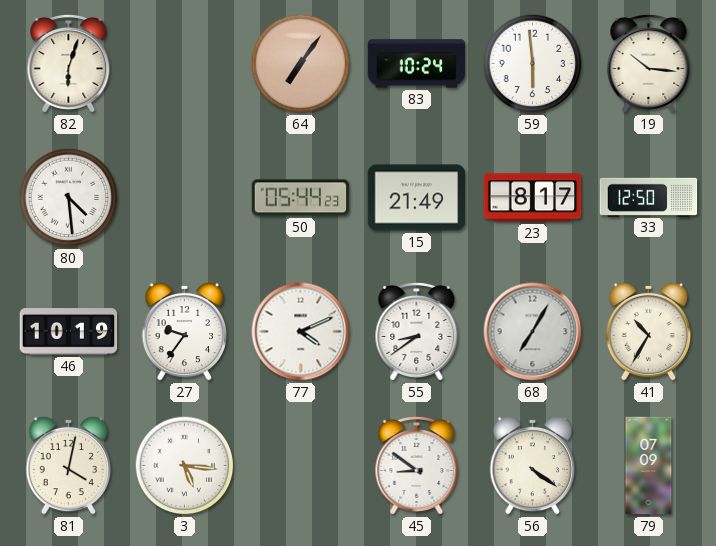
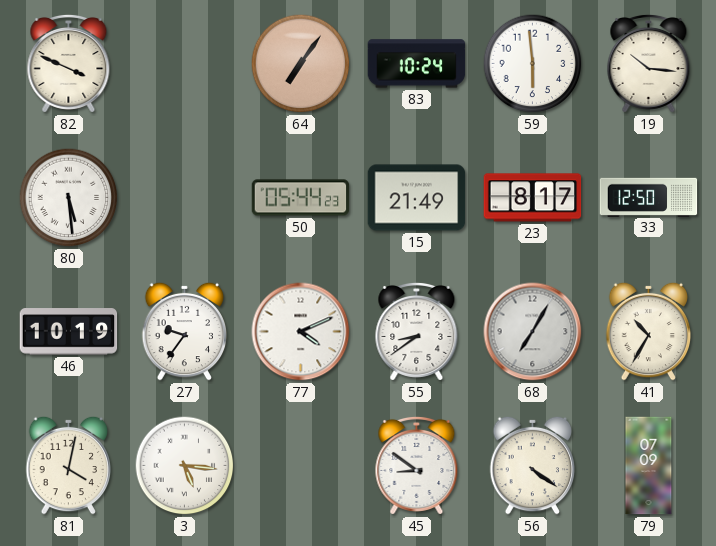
82: 6:03 -> 3:49
80: 4:29 -> 5:29
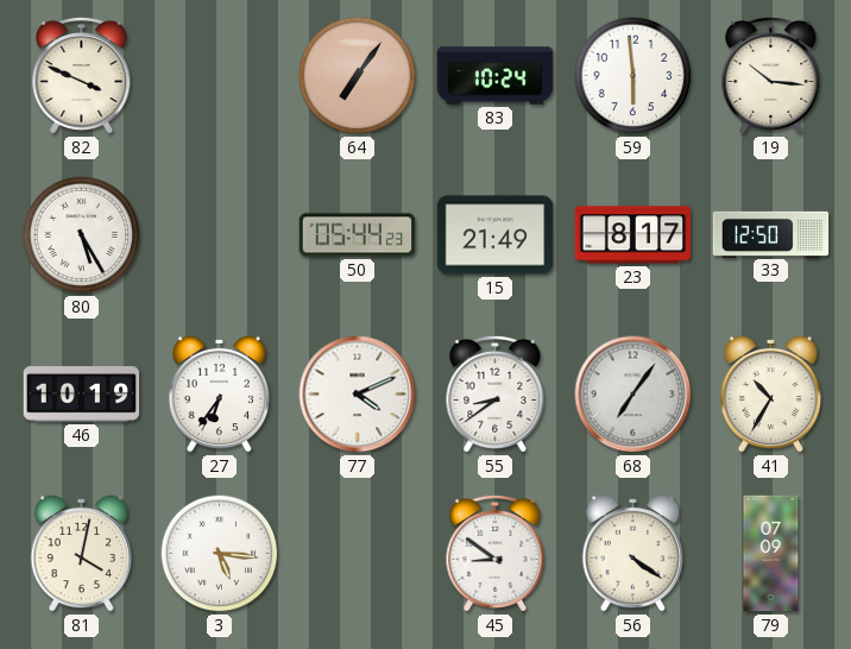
80: 5:29 -> 5:25
27: 9:36 -> 6:36
68: 7:05 -> 7:06
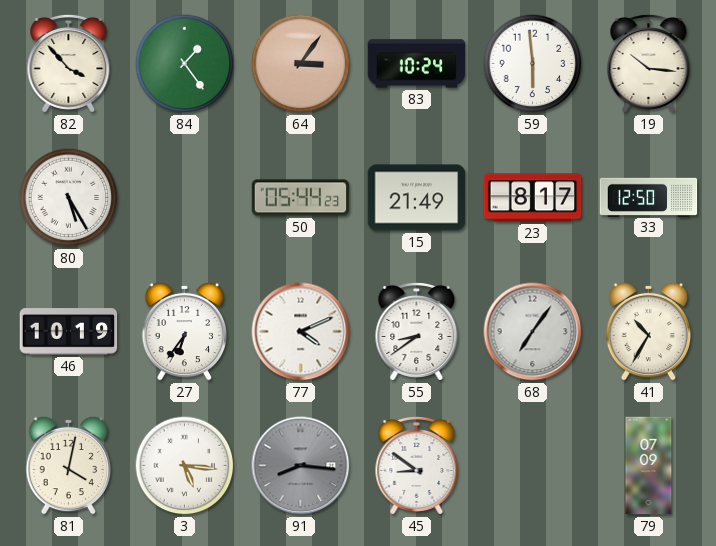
82: 3:49 -> 3:53
84: none -> 1:24
64: 7:06 -> 3:06
91: none -> 8:16
56: 4:21 -> none
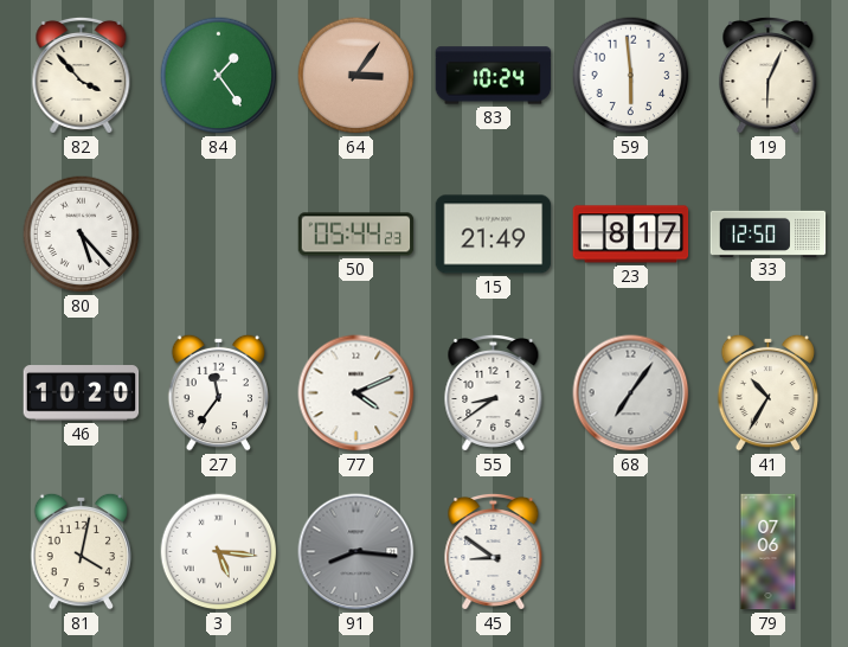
19: 10:16 -> 6:04
80: 5:25 -> 5:23
46: 10:19 -> 10:20
27: 6:36 -> 11:36
79: 07:09 -> 07:06
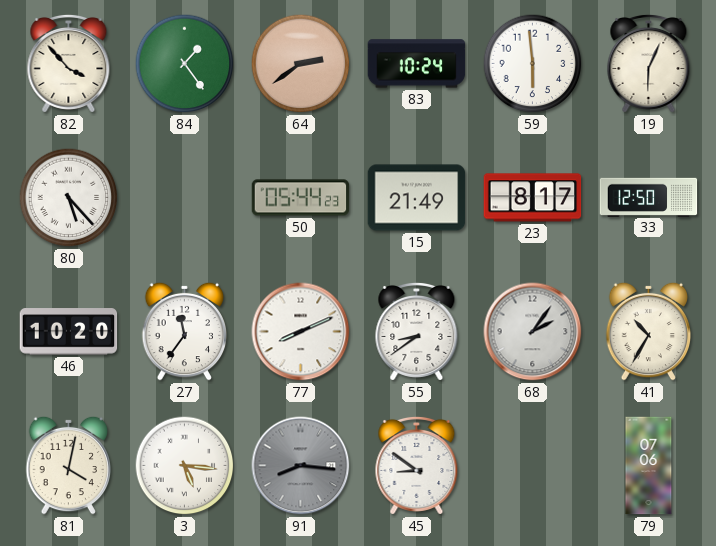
64: 3:06 -> 2:39
77: 4:11 -> 8:11
68: 7:06 -> 2:06
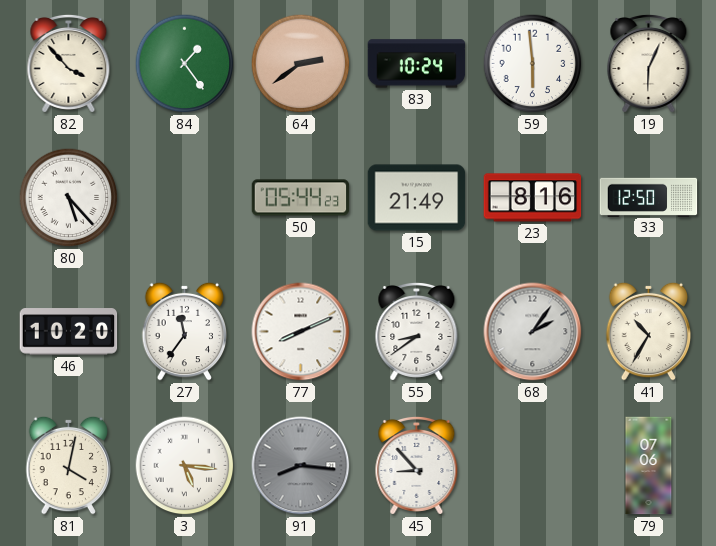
23: 8:17 -> 8:16
45: 8:51 -> 8:53
